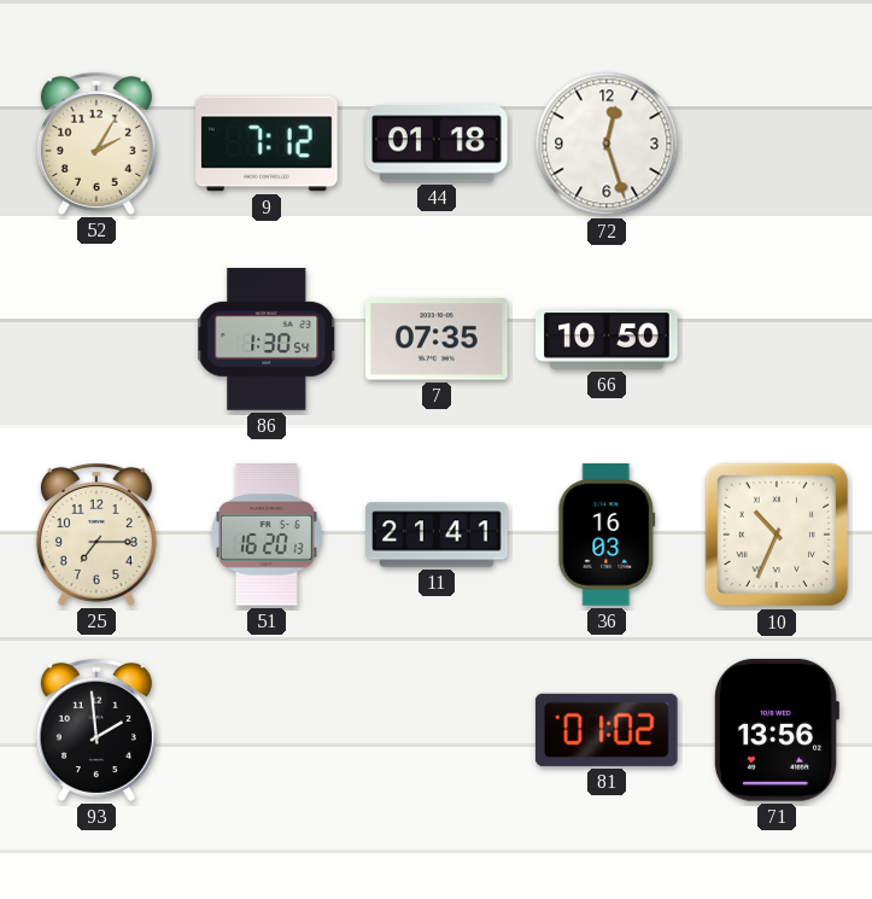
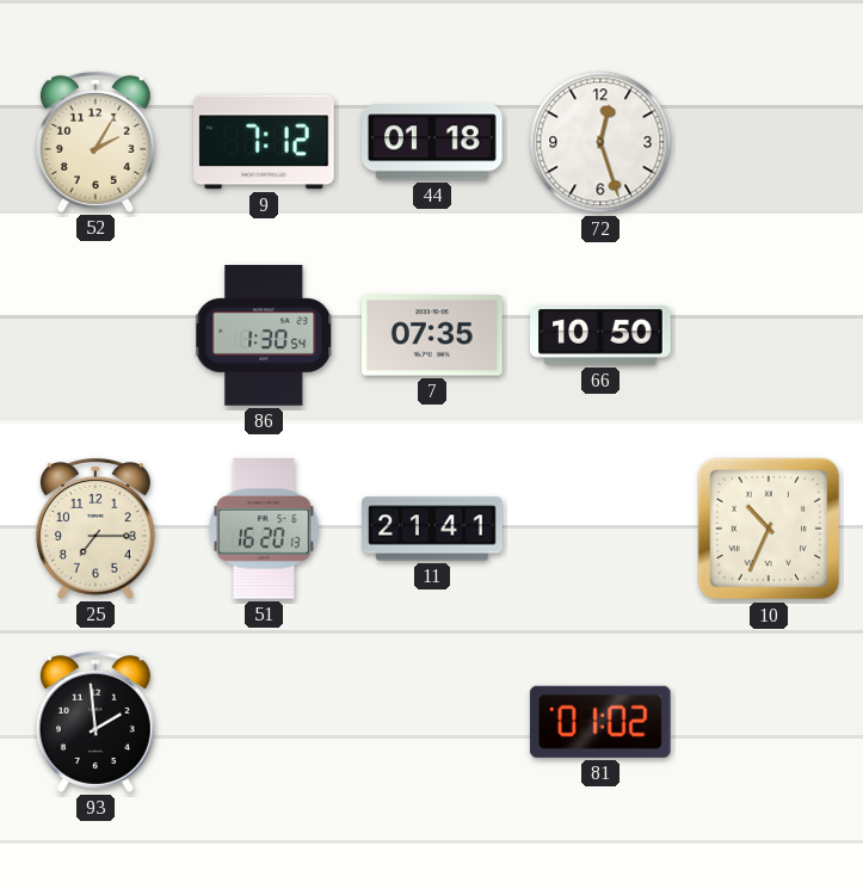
36: 16:03 -> none
71: 13:56 -> none
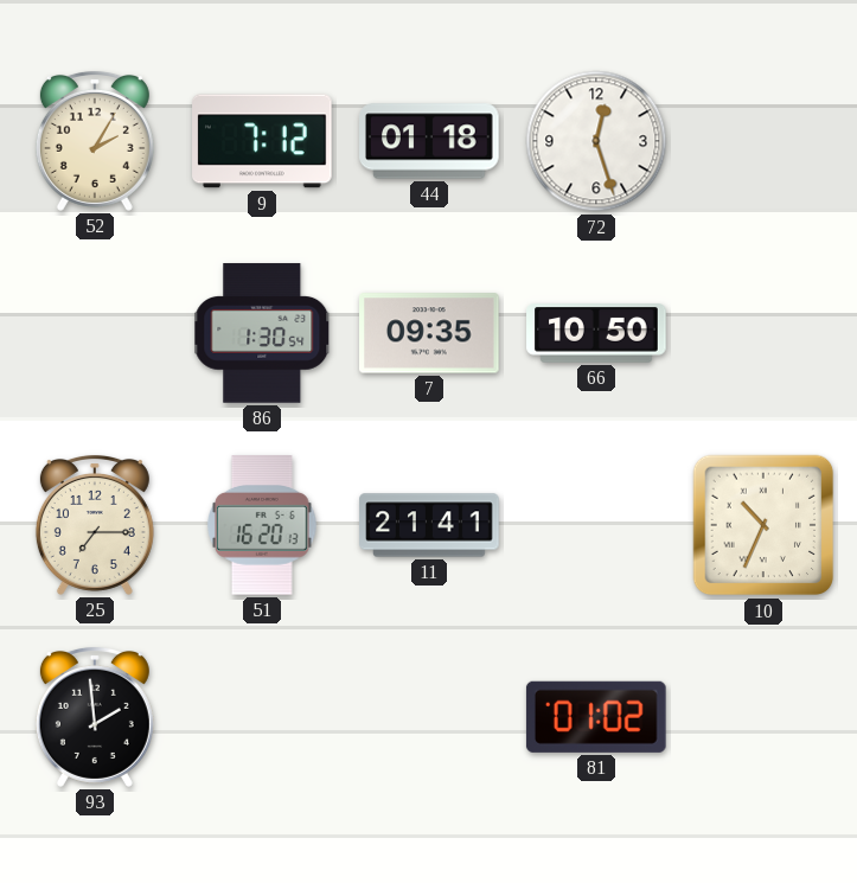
7: 07:35 -> 09:35
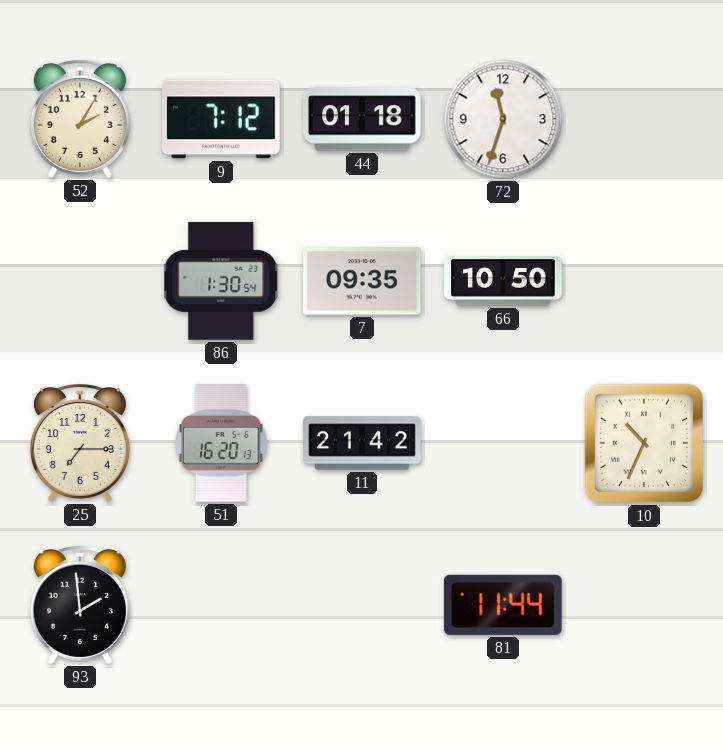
72: 12:27 -> 11:33
11: 21:41 -> 21:42
81: 01:02 -> 11:44
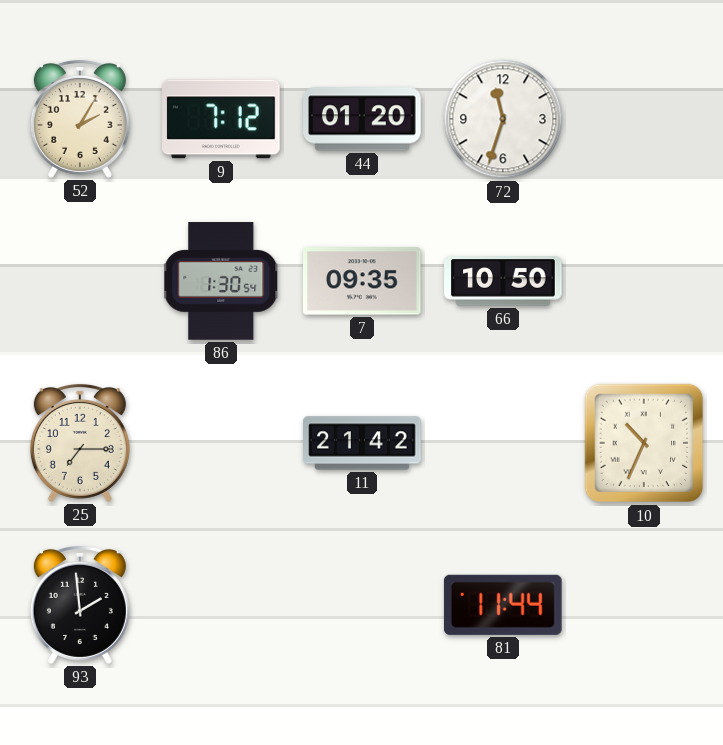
44: 01:18 -> 01:20
51: 16:20 -> none
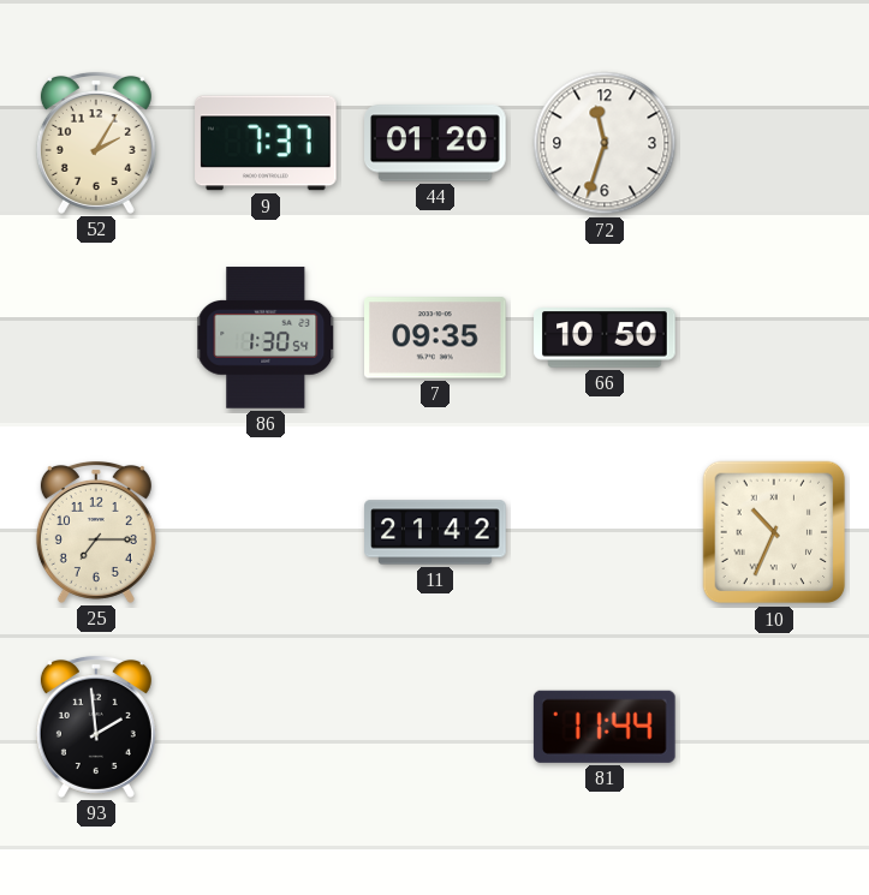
9: 7:12 -> 7:37
